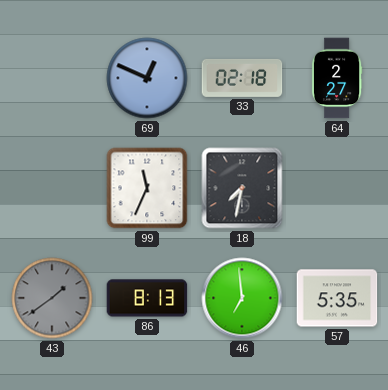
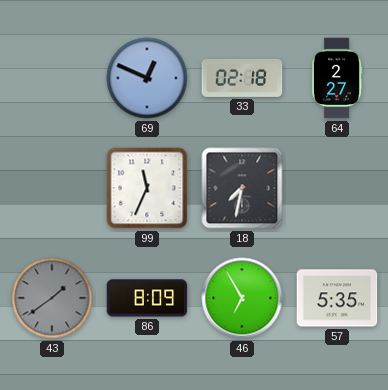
86: 8:13 -> 8:09
46: 6:59 -> 6:55
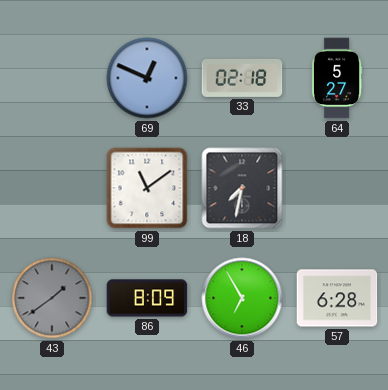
64: 2:27 -> 5:27
99: 11:34 -> 11:09
57: 5:35 -> 6:28
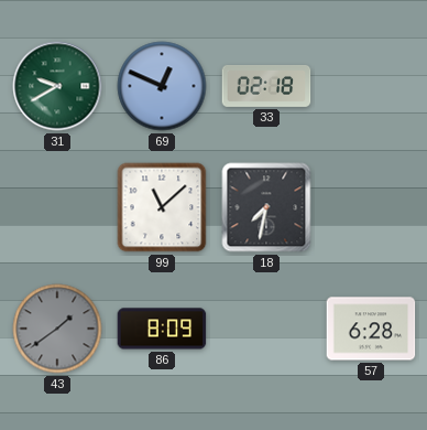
31: none -> 9:40
64: 5:27 -> none
99: 11:09 -> 11:08
46: 6:55 -> none
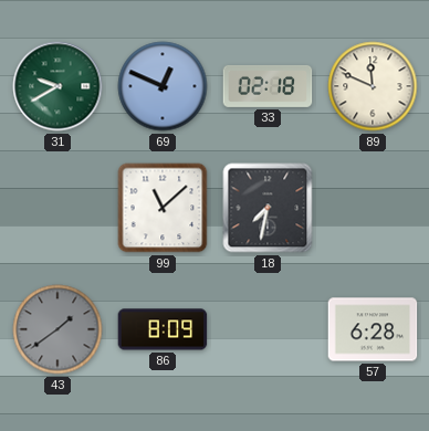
89: none -> 11:49
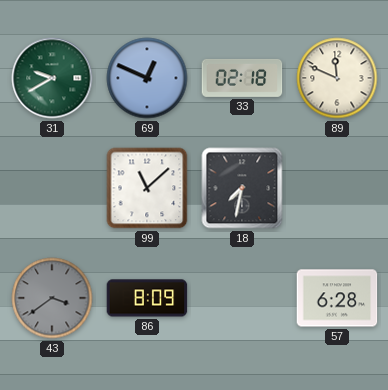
43: 1:39 -> 3:39
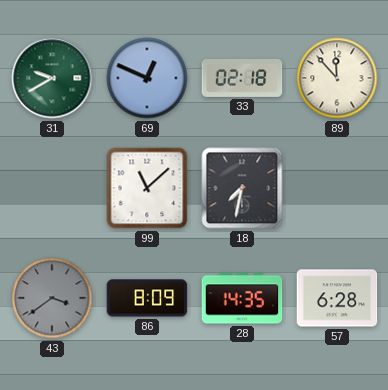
89: 11:49 -> 11:53
28: none -> 14:35
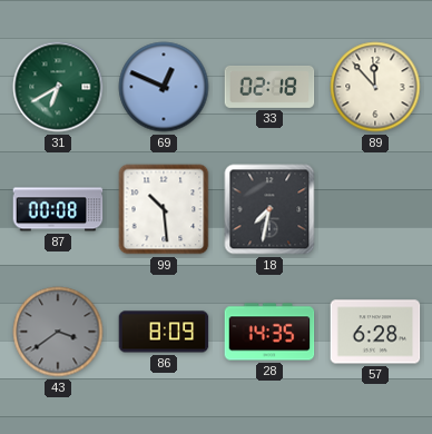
31: 9:40 -> 6:40
87: none -> 00:08
99: 11:08 -> 10:29
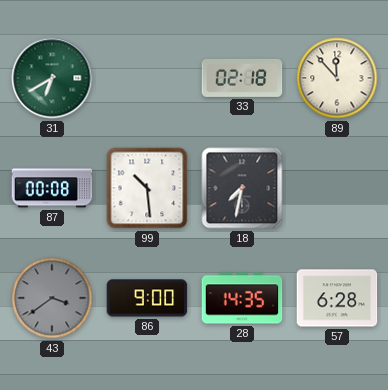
69: 12:49 -> none
86: 8:09 -> 9:00
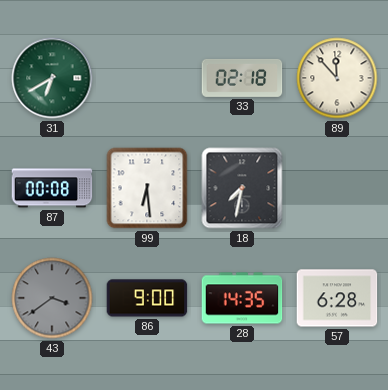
99: 10:29 -> 6:29
